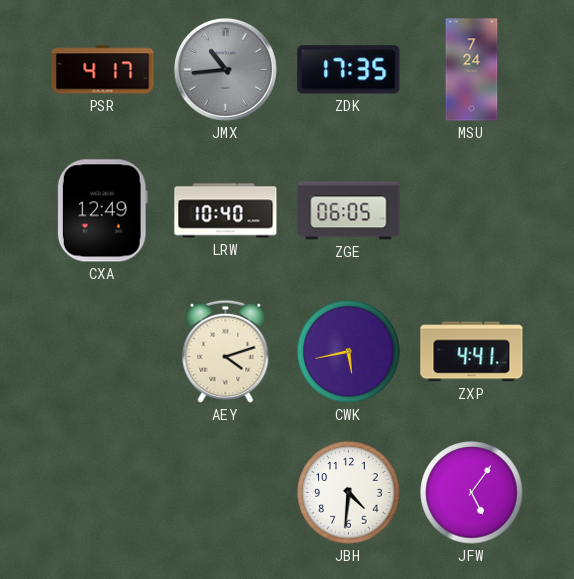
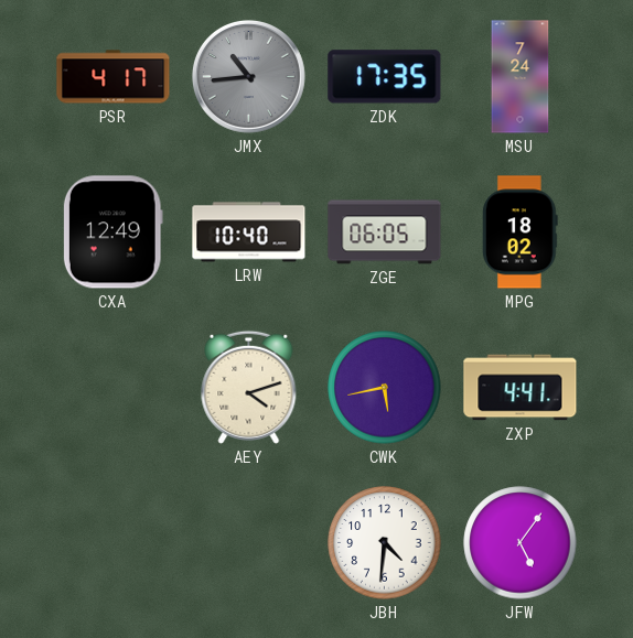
MPG: none -> 18:02
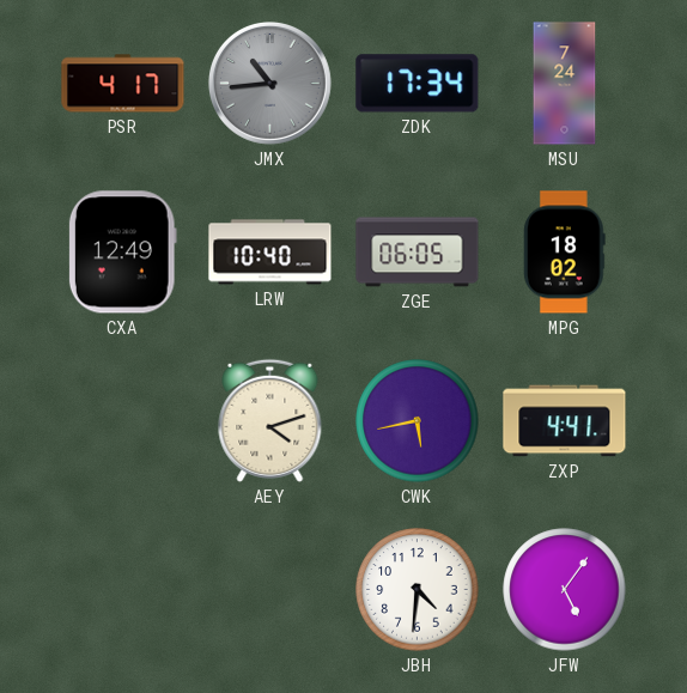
ZDK: 17:35 -> 17:34
